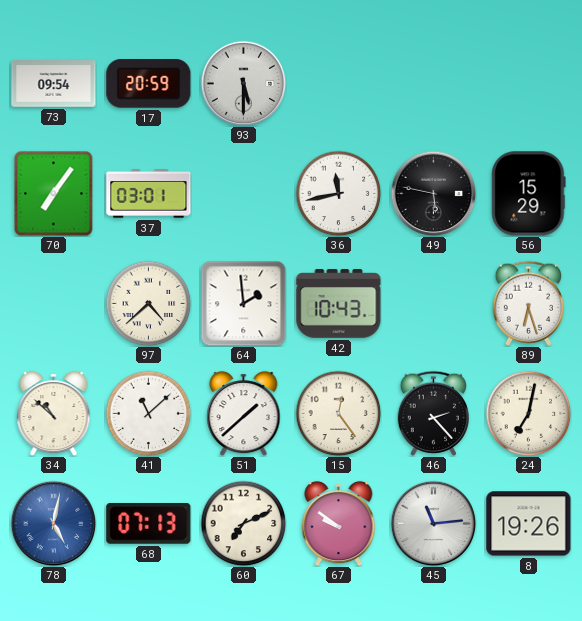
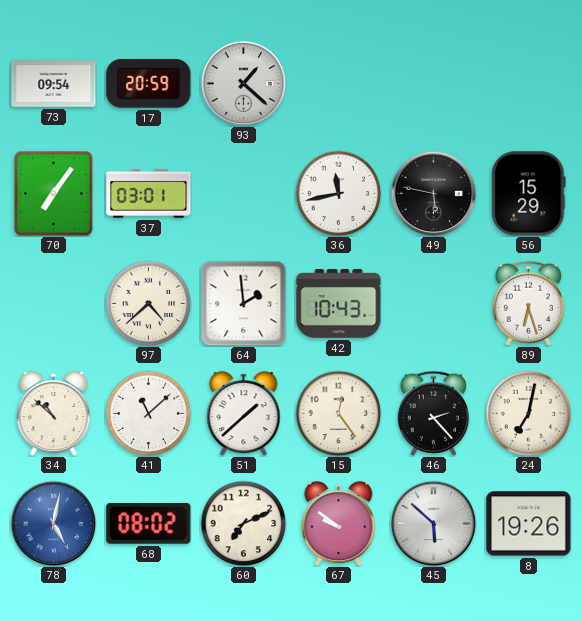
93: 5:30 -> 1:22
68: 07:13 -> 08:02
45: 11:14 -> 5:52
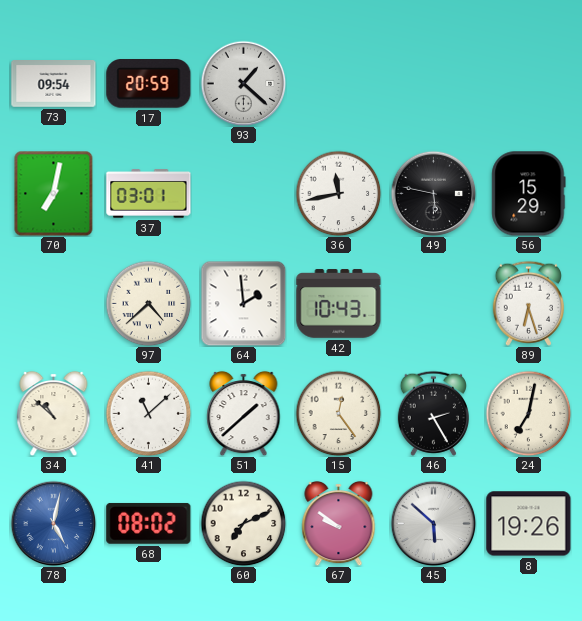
70: 7:06 -> 7:02
46: 2:23 -> 2:25
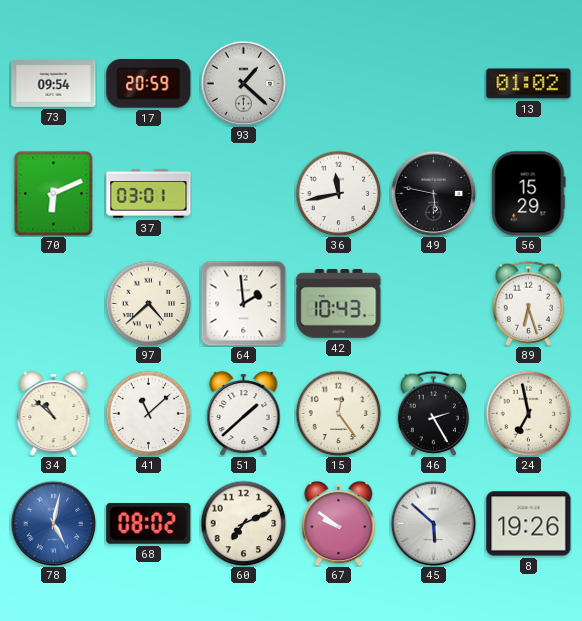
13: none -> 01:02
70: 7:02 -> 6:11
24: 7:02 -> 6:58
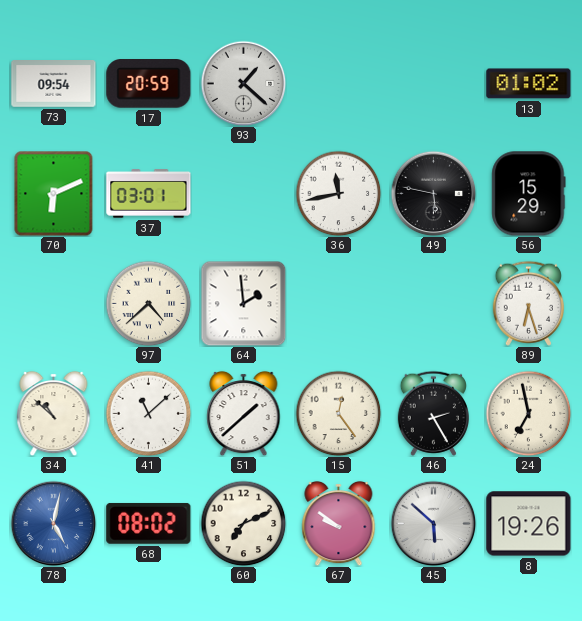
42: 10:43 -> none
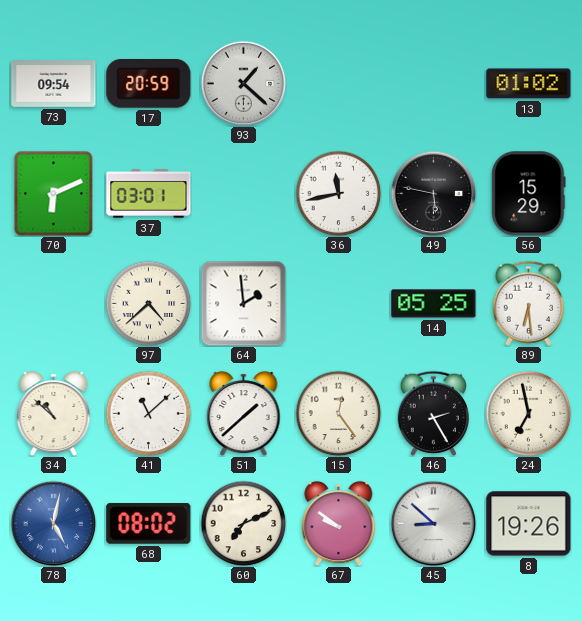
14: none -> 05:25
89: 6:27 -> 6:29
45: 5:52 -> 8:52
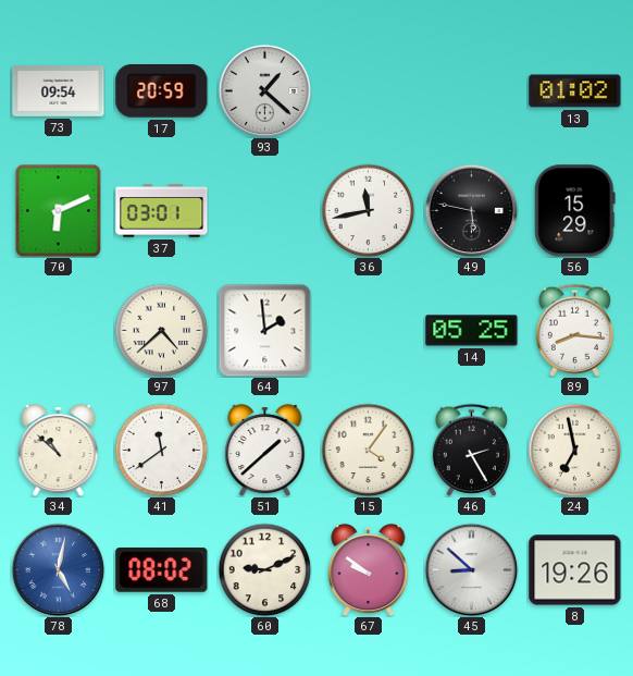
89: 6:29 -> 8:16
41: 11:08 -> 11:39
15: 12:24 -> 4:06
60: 7:11 -> 9:11
